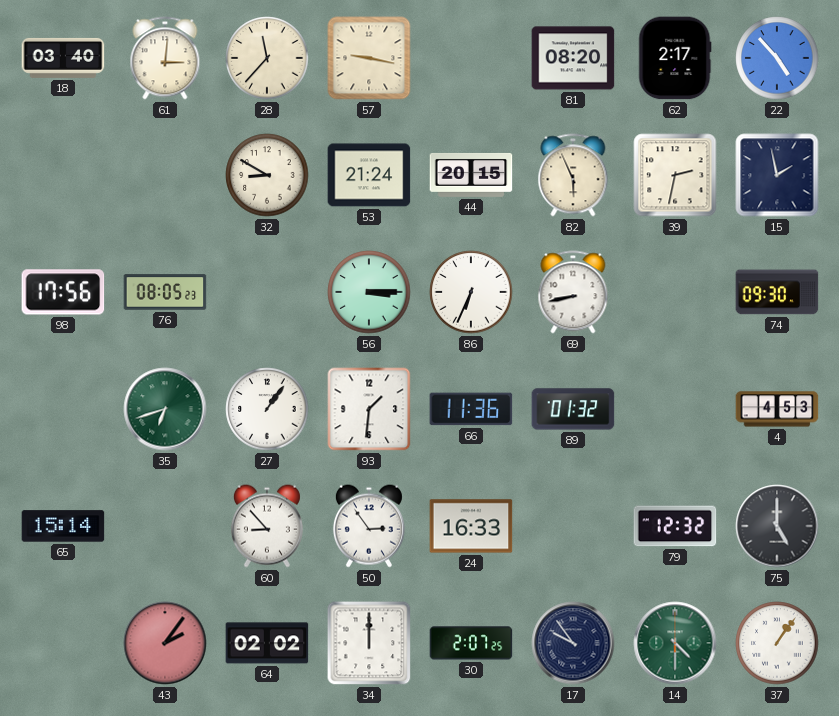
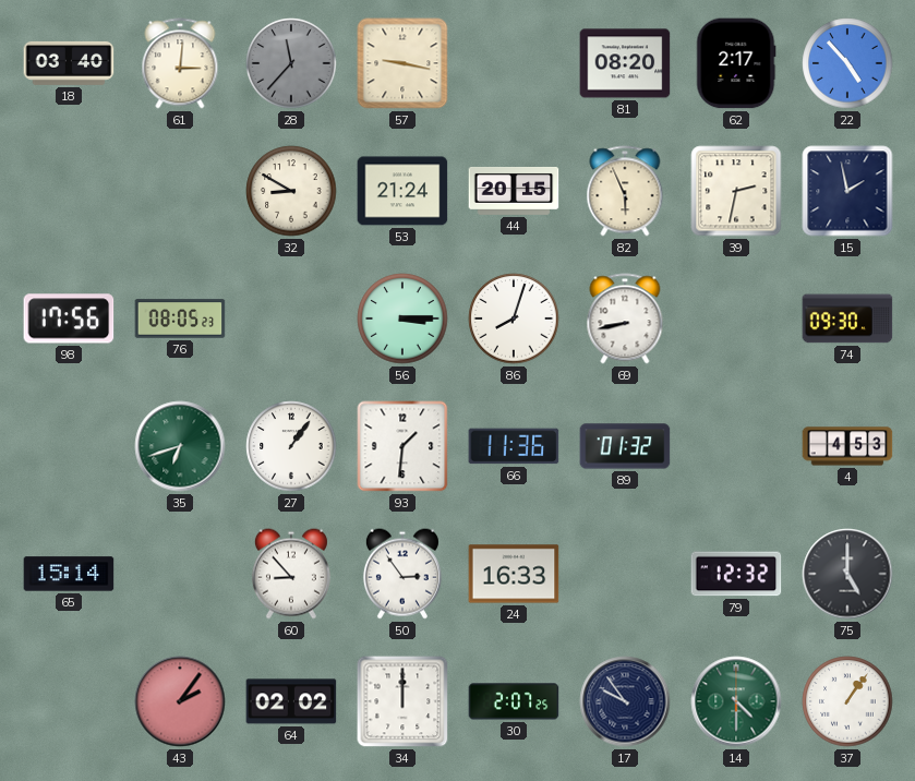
28 dial: cream -> grey
86: 6:34 -> 8:03
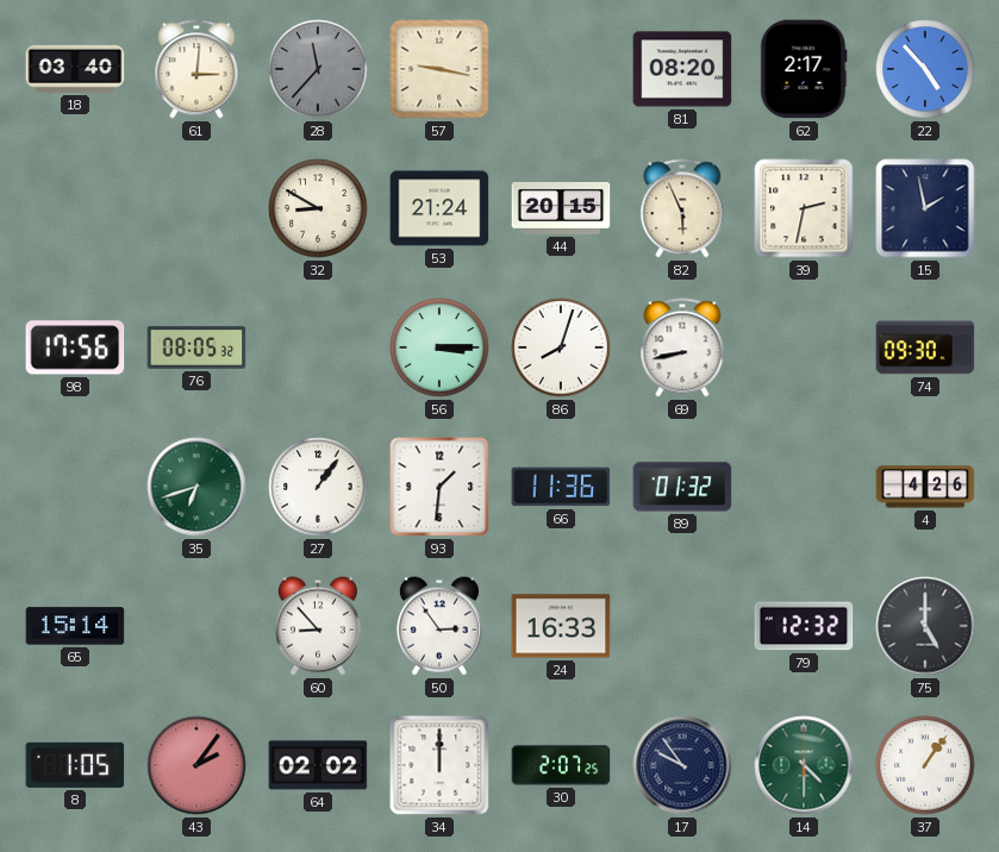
76: 08:05:23 -> 08:05:32
4: 4:53 -> 4:26
8: none -> 1:05
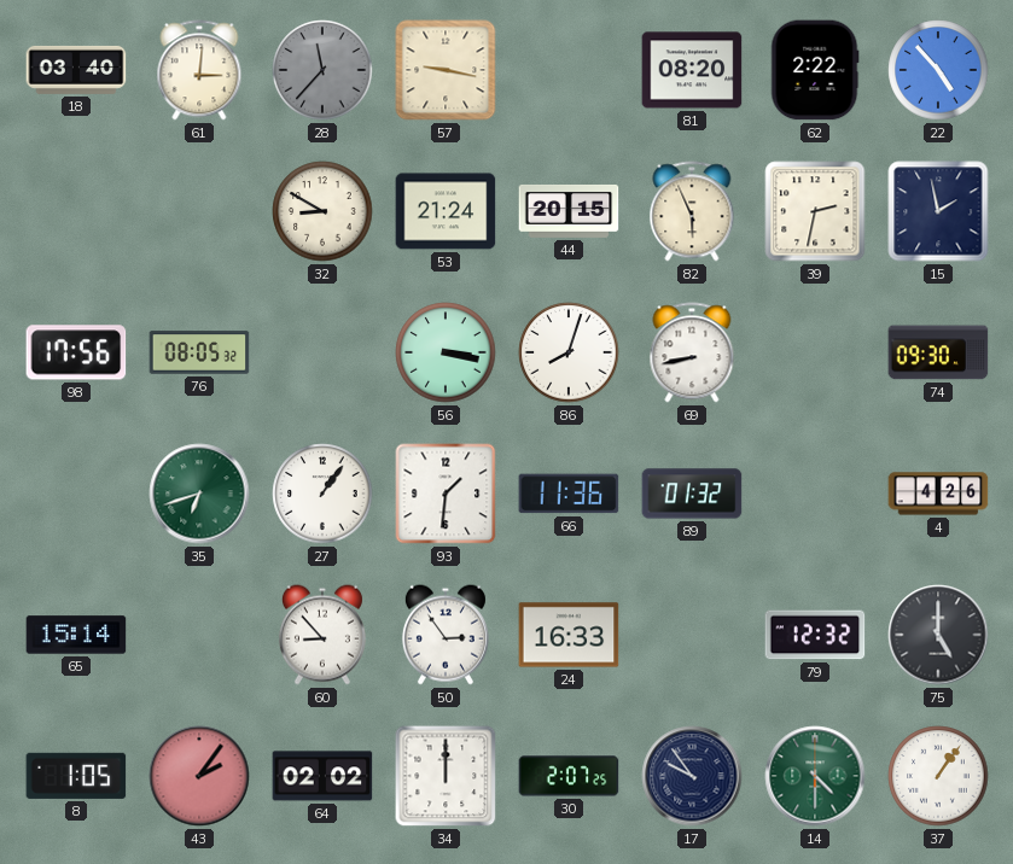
62: 2:17 -> 2:22
56: 3:15 -> 3:17
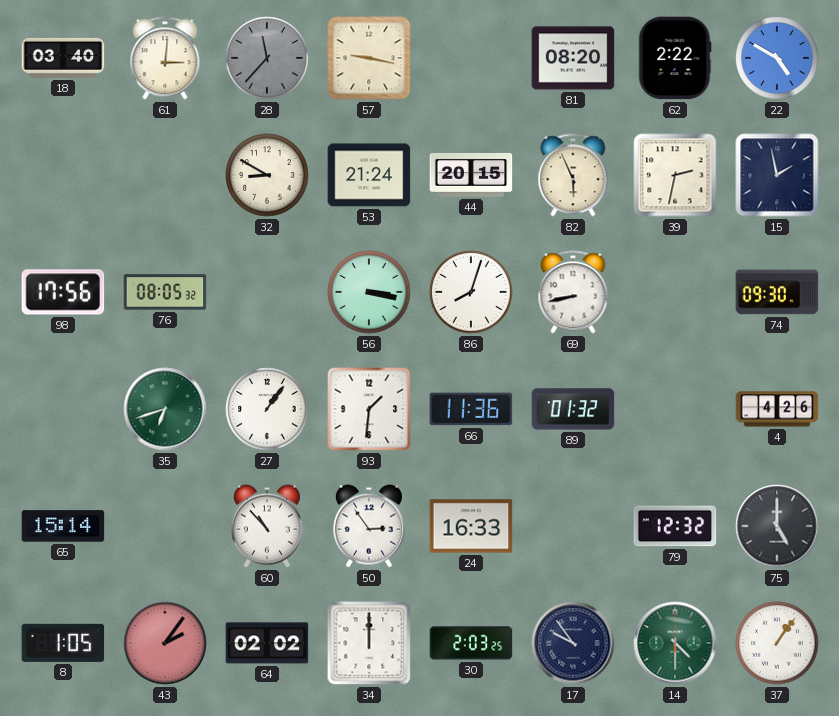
22: 4:53 -> 4:50
60: 8:53 -> 10:53
30: 2:07 -> 2:03
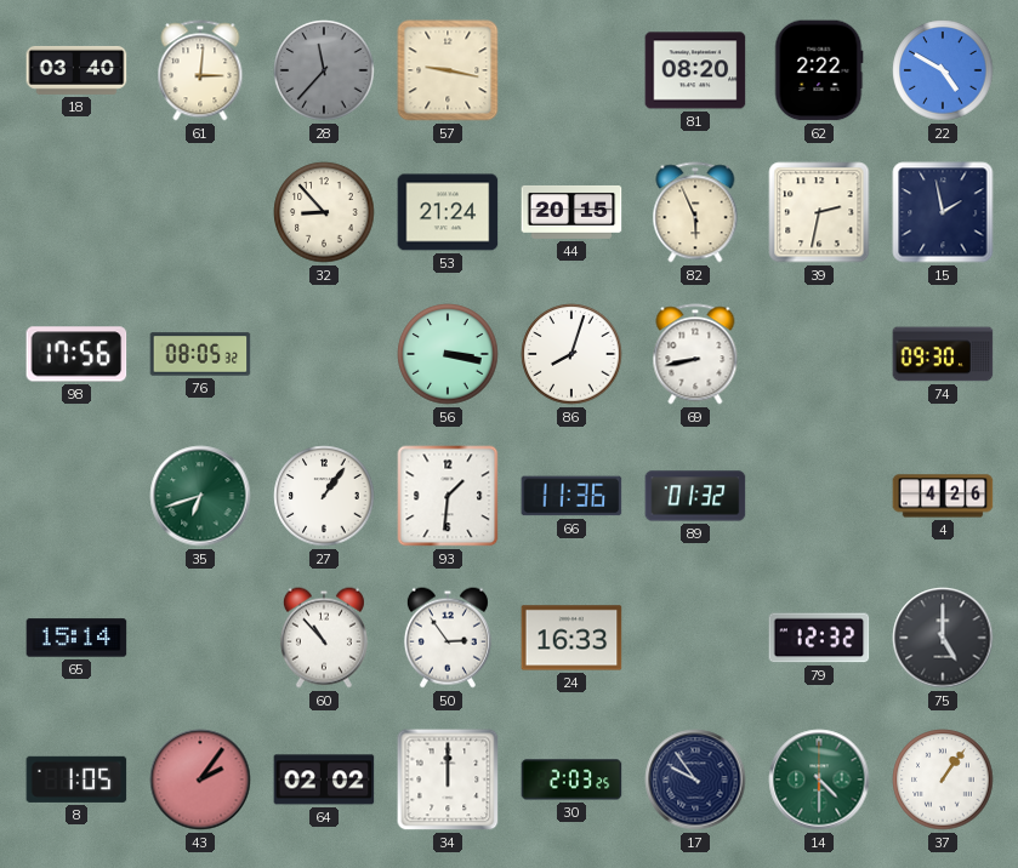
32: 8:50 -> 8:53
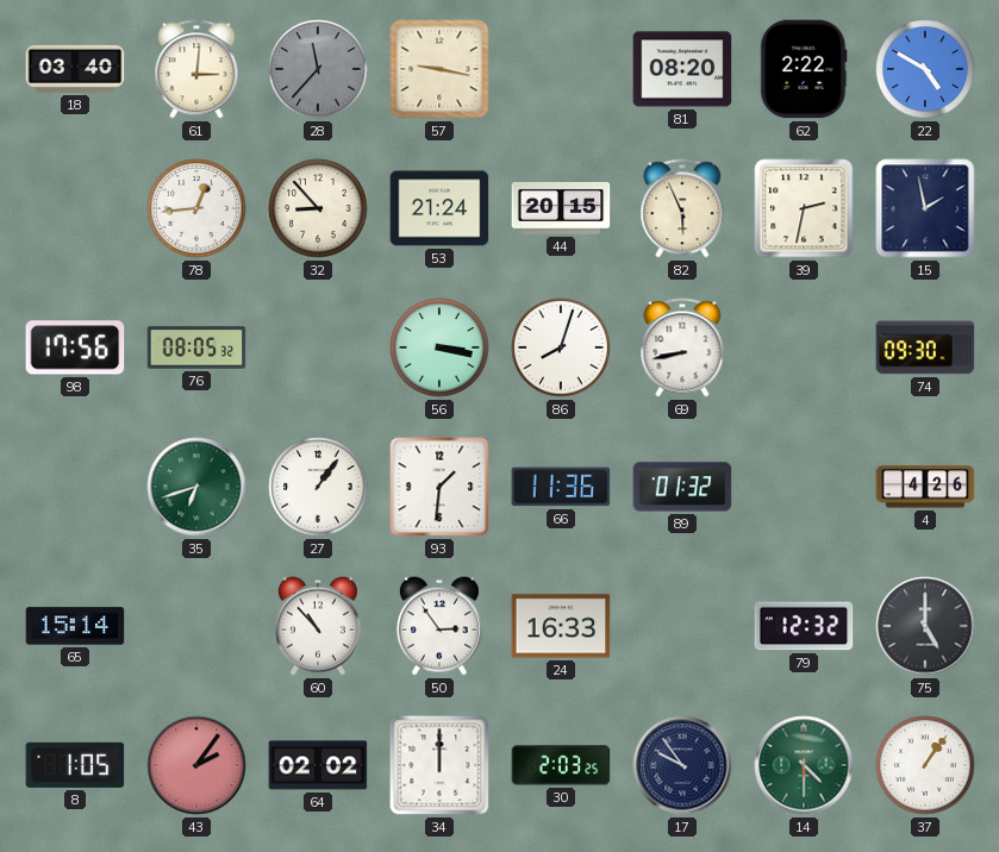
78: none -> 12:44
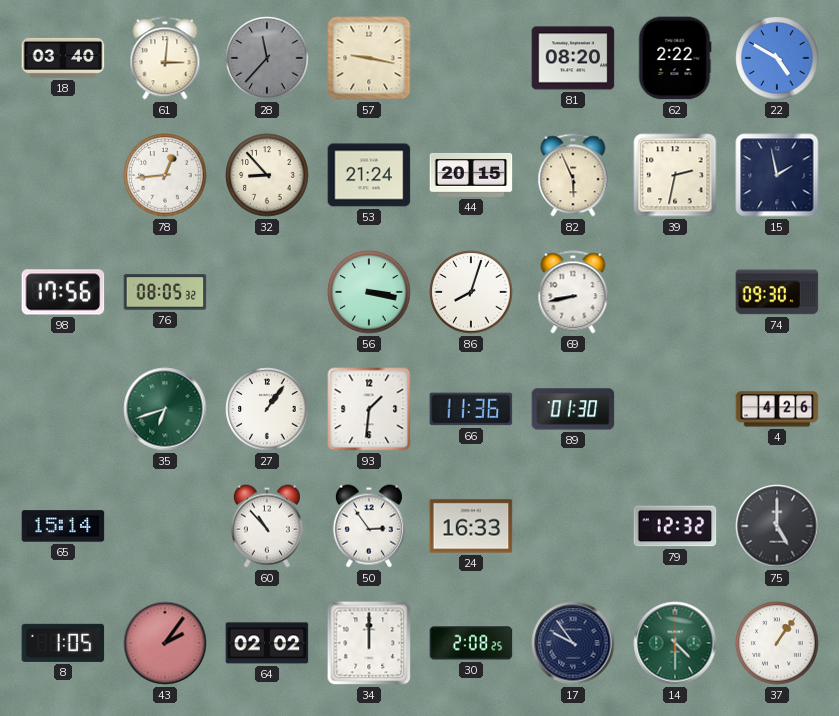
89: 01:32 -> 01:30
30: 2:03 -> 2:08
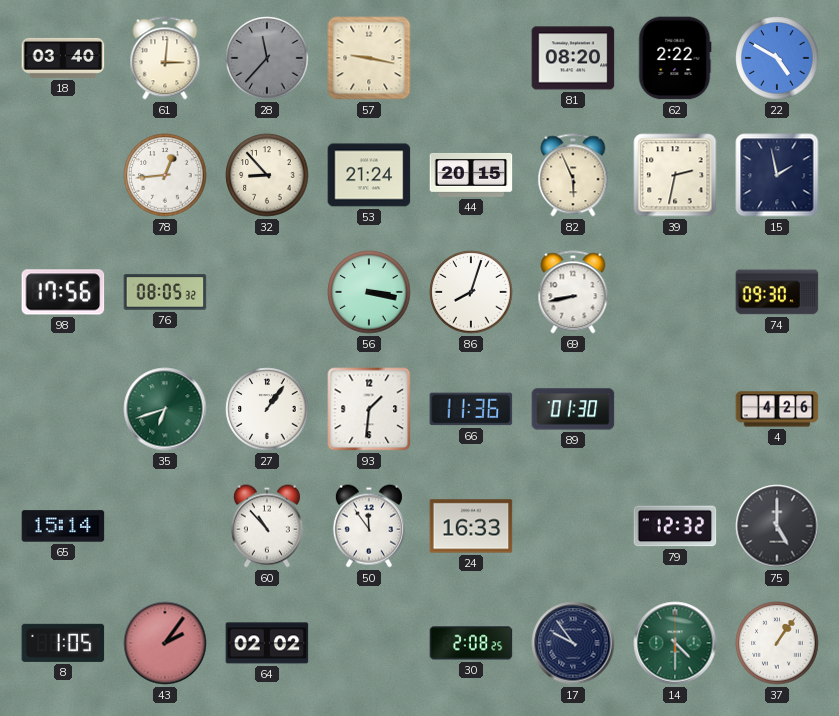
50: 2:54 -> 11:54
34: 12:00 -> none
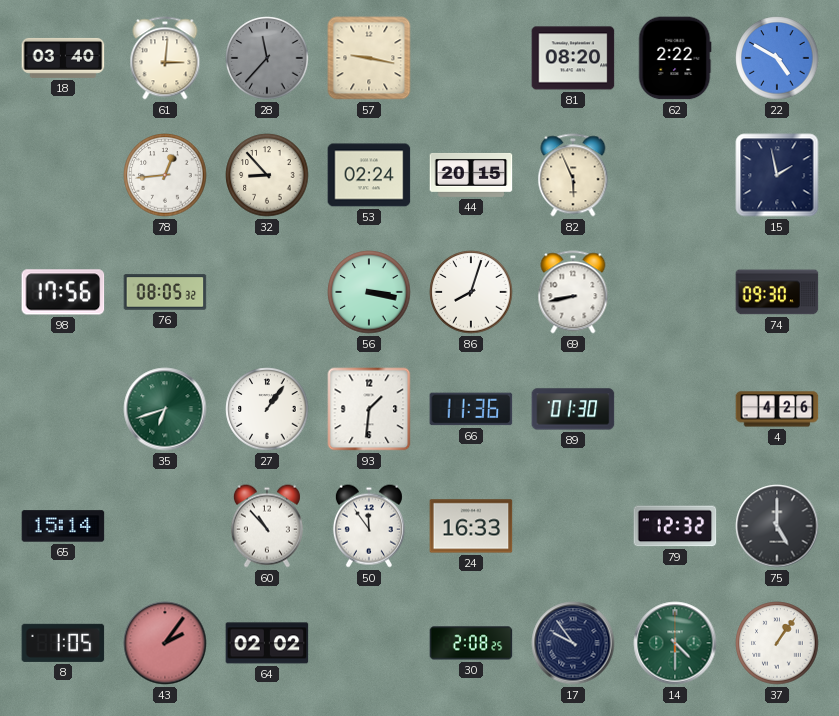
53: 21:24 -> 02:24
39: 2:32 -> none
